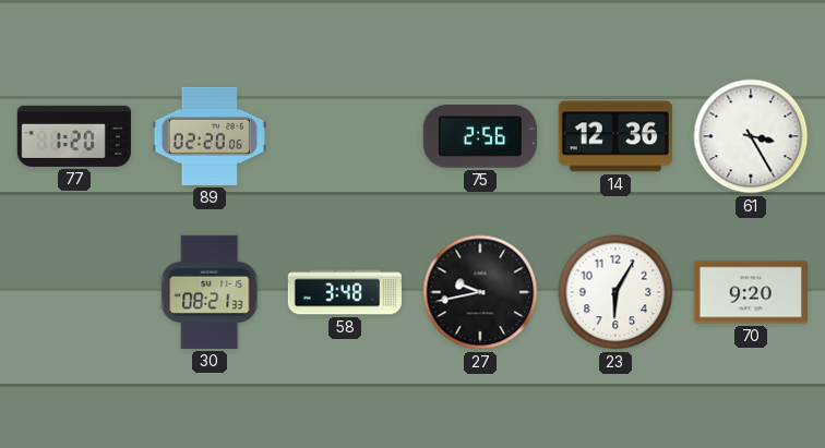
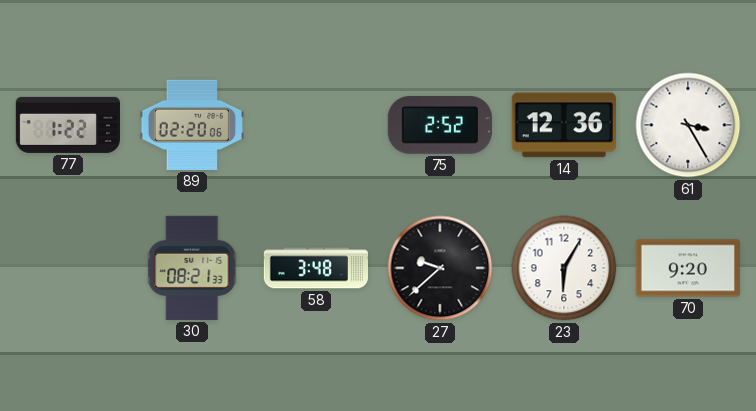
77: 1:20 -> 1:22
75: 2:56 -> 2:52
27: 9:43 -> 9:38
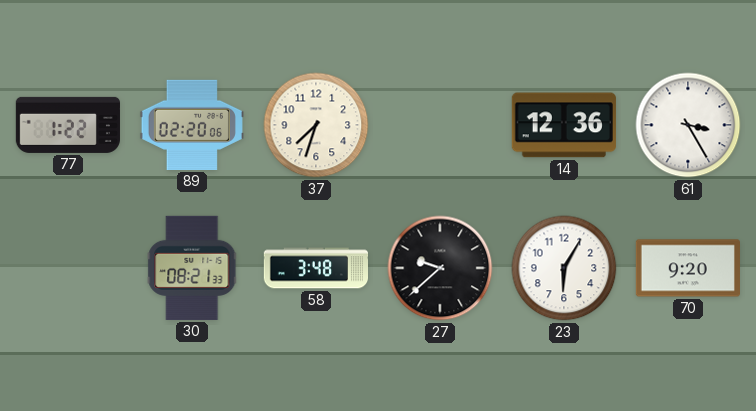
37: none -> 7:33
75: 2:52 -> none
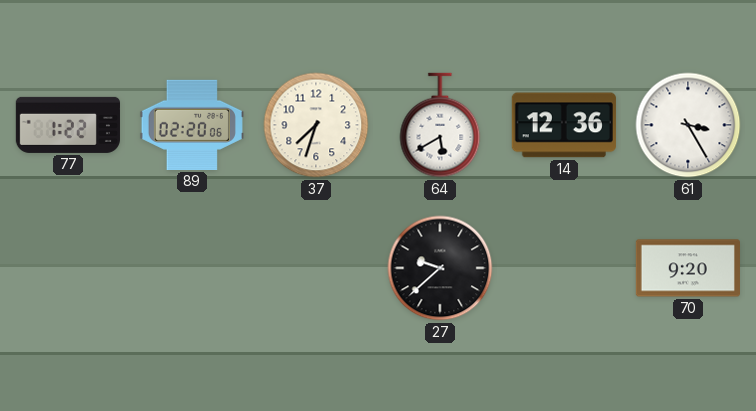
64: none -> 5:40
30: 08:21 -> none
58: 3:48 -> none
23: 6:05 -> none
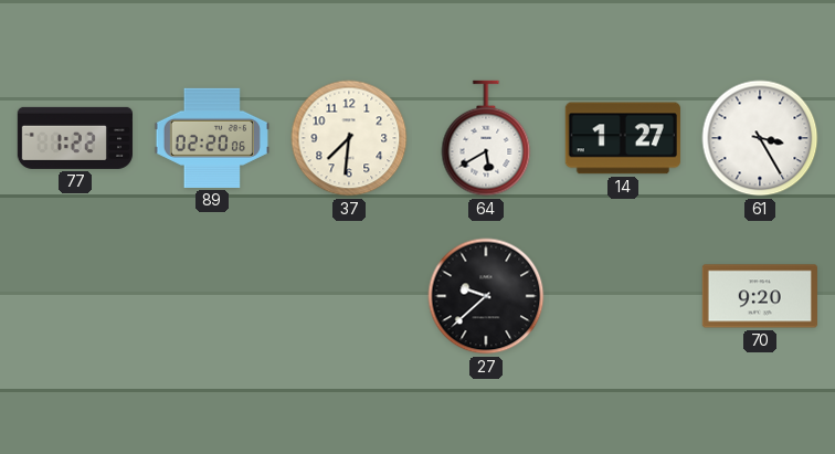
37: 7:33 -> 7:31
14: 12:36 -> 1:27
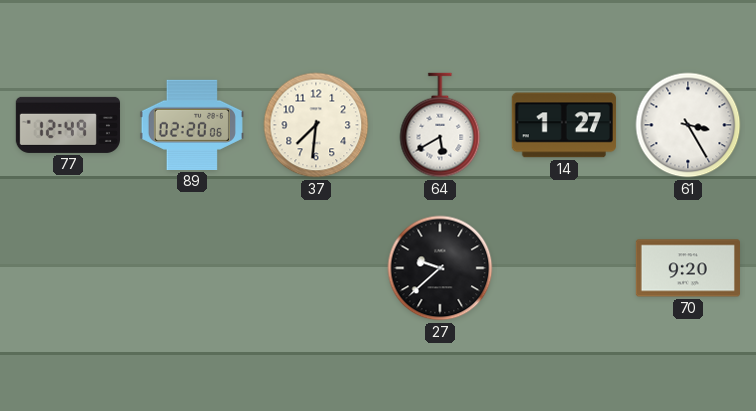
77: 1:22 -> 12:49
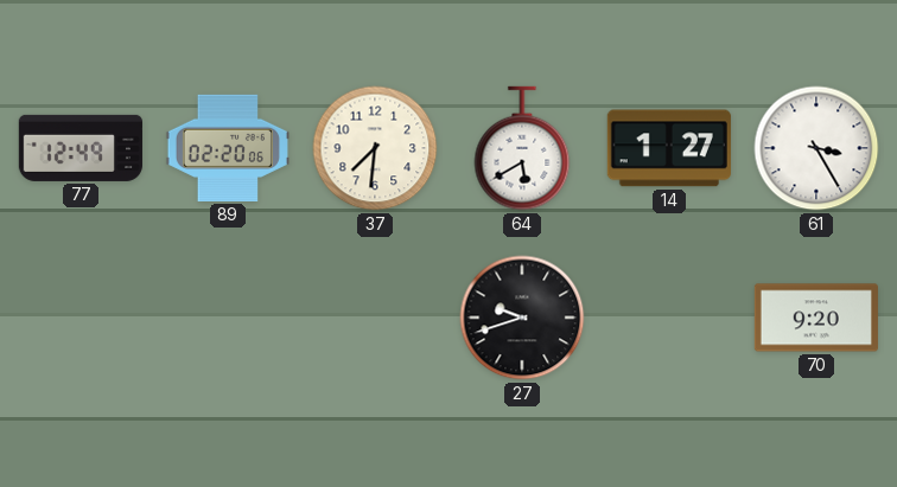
27: 9:38 -> 9:42
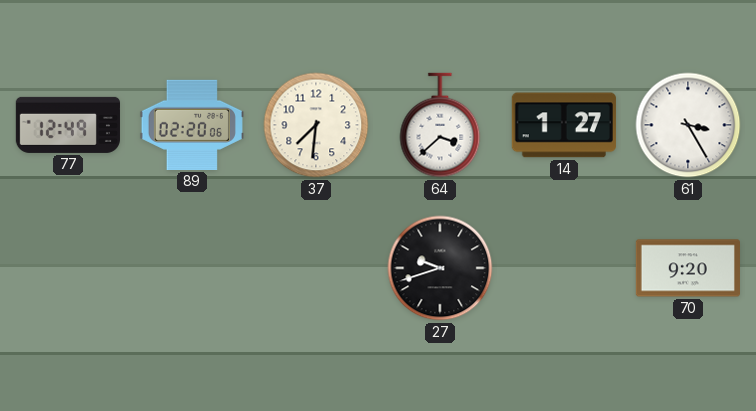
64: 5:40 -> 3:38
